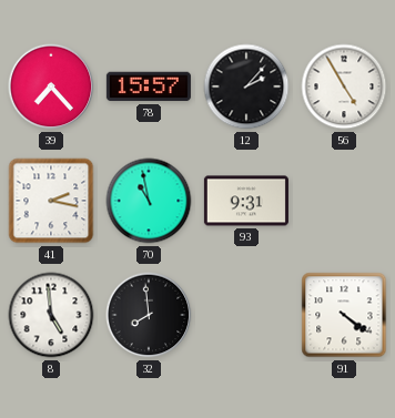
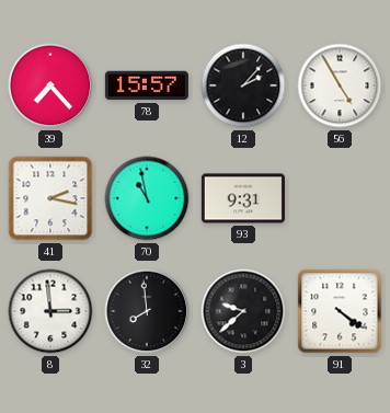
8: 4:59 -> 2:59
3: none -> 9:38
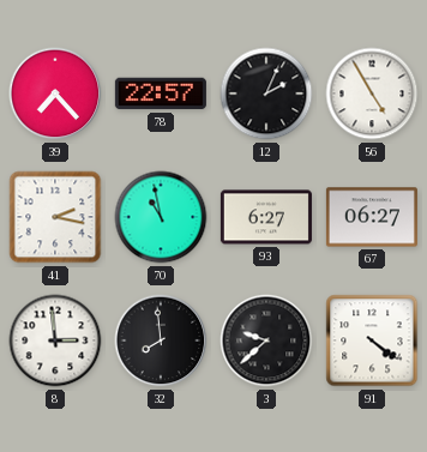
78: 15:57 -> 22:57
12: 2:07 -> 2:04
93: 9:31 -> 6:27
67: none -> 06:27
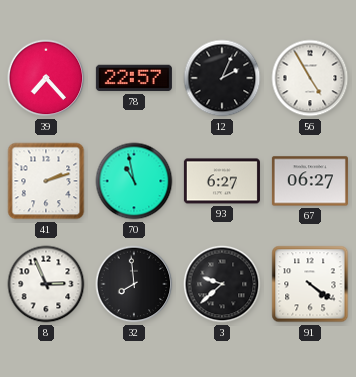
41: 2:17 -> 2:12
8: 2:59 -> 2:56
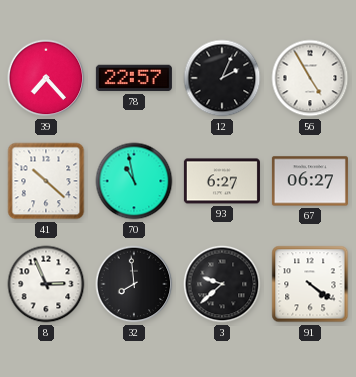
41: 2:12 -> 10:22
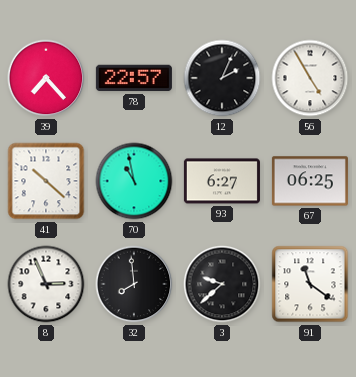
67: 06:27 -> 06:25
91: 4:21 -> 11:21
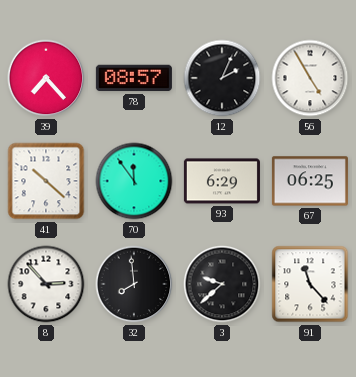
78: 22:57 -> 08:57
70: 10:58 -> 11:54
93: 6:27 -> 6:29
8: 2:56 -> 2:53
91: 11:21 -> 11:23
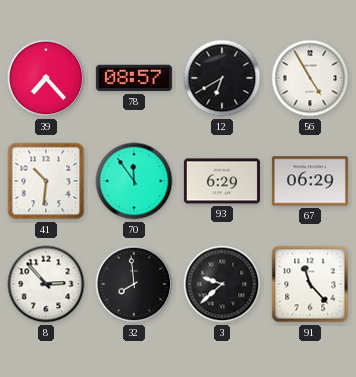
12: 2:04 -> 6:40
41: 10:22 -> 10:31
67: 06:25 -> 06:29
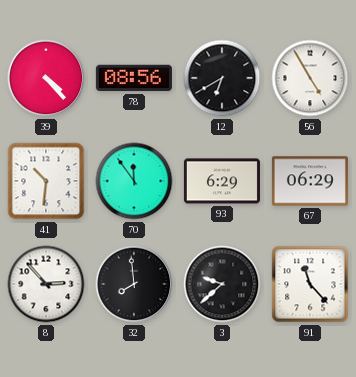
39: 7:23 -> 4:23
78: 08:57 -> 08:56
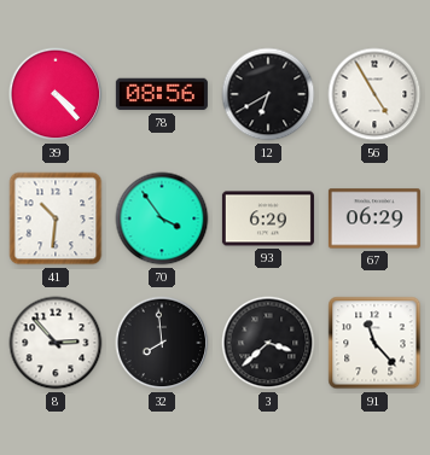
70: 11:54 -> 3:54
3: 9:38 -> 3:38
